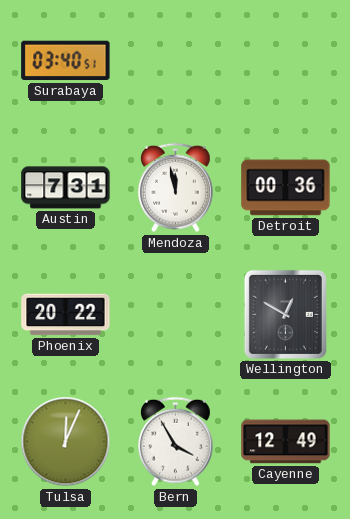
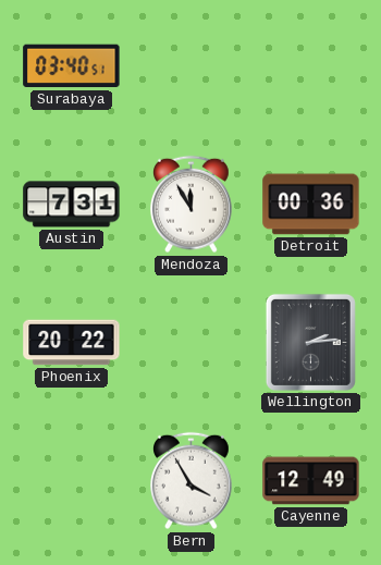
Mendoza: 11:58 -> 11:55
Wellington: 12:50 -> 2:14
Tulsa: 12:04 -> none
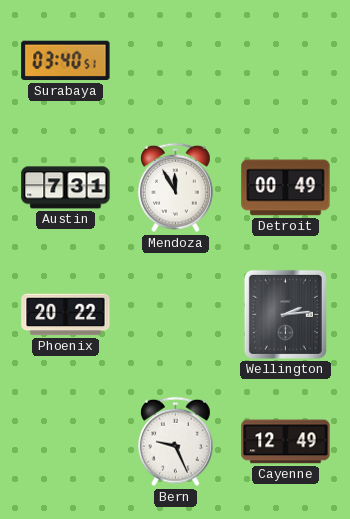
Detroit: 00:36 -> 00:49
Bern: 3:55 -> 9:26
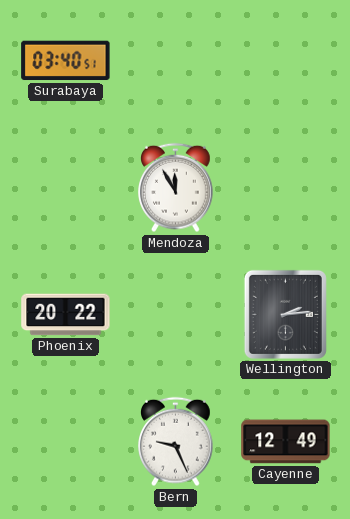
Austin: 7:31 -> none
Detroit: 00:49 -> none
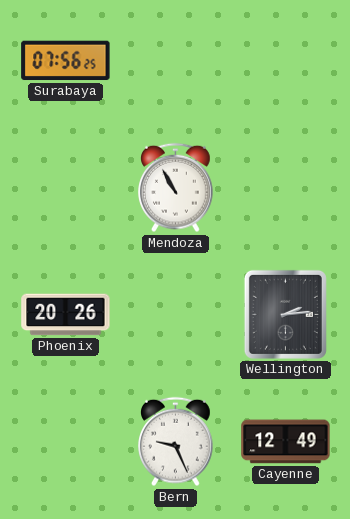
Surabaya: 03:40 -> 07:56
Mendoza: 11:55 -> 10:55
Phoenix: 20:22 -> 20:26
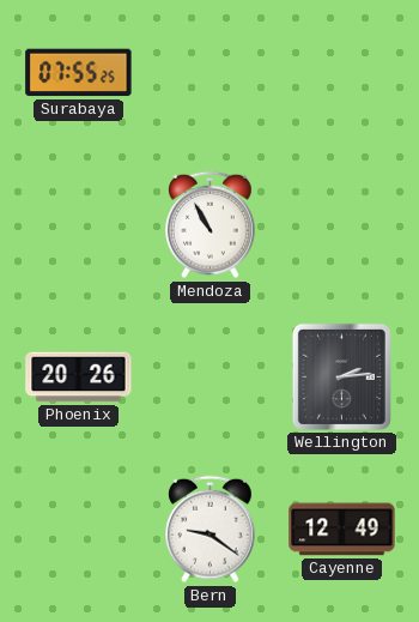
Surabaya: 07:56 -> 07:55
Bern: 9:26 -> 9:21
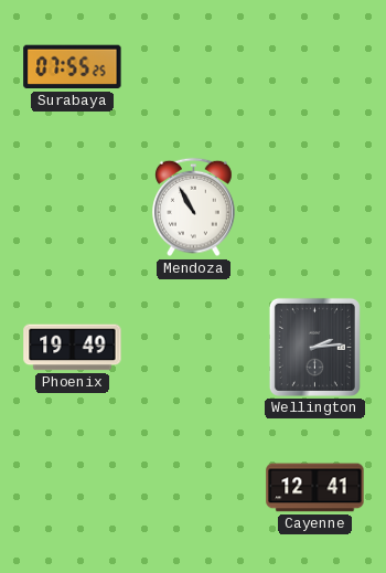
Phoenix: 20:26 -> 19:49
Bern: 9:21 -> none
Cayenne: 12:49 -> 12:41
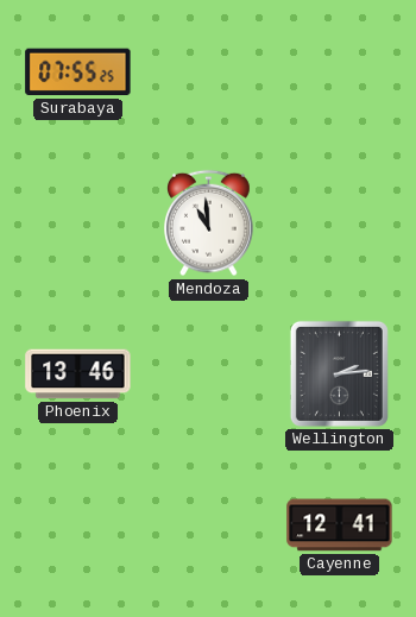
Mendoza: 10:55 -> 10:59
Phoenix: 19:49 -> 13:46
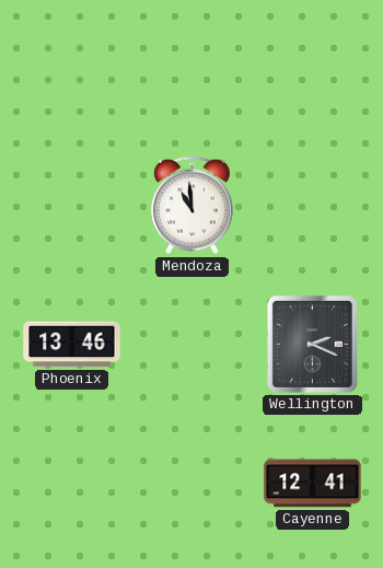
Surabaya: 07:55 -> none
Wellington: 2:14 -> 2:19
